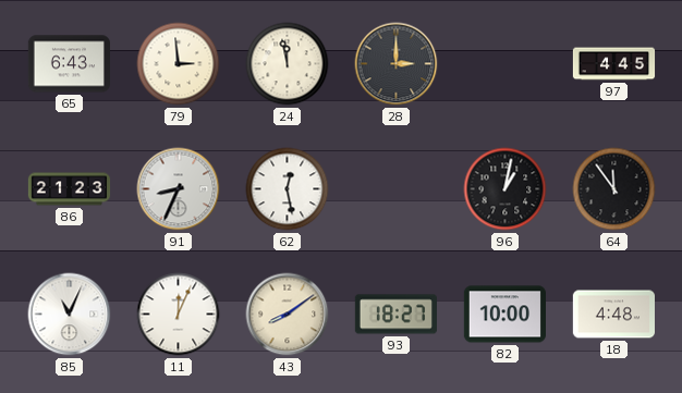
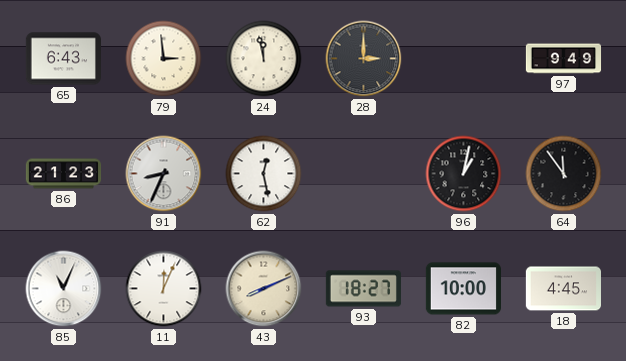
97: 4:45 -> 9:49
43: 8:09 -> 8:11
18: 4:48 -> 4:45
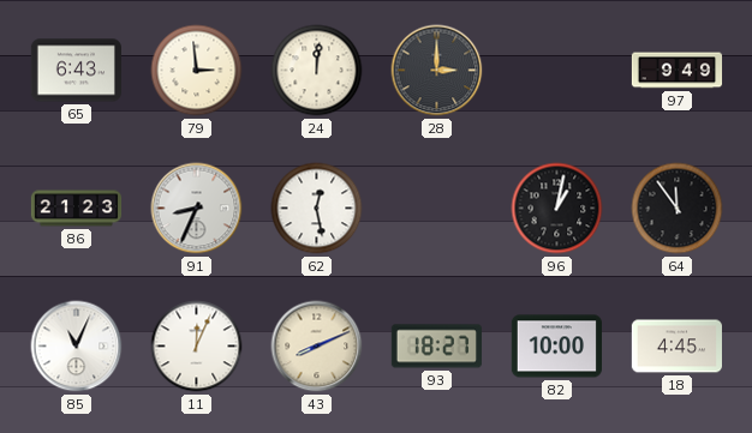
24: 11:58 -> 12:01
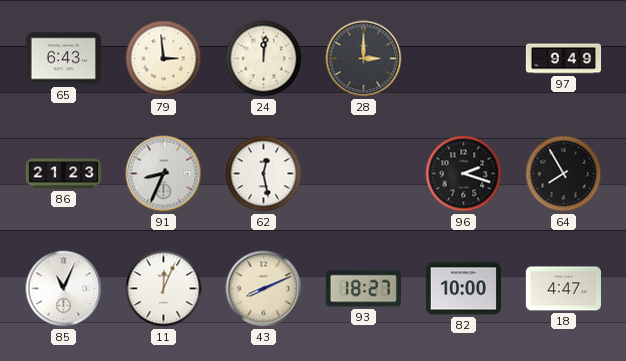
96: 1:02 -> 2:18
64: 11:54 -> 7:55
18: 4:45 -> 4:47
